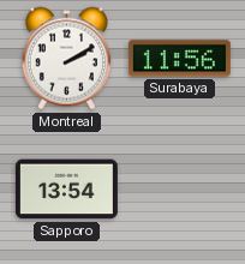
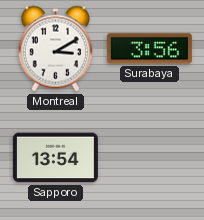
Montreal: 2:10 -> 3:10
Surabaya: 11:56 -> 3:56
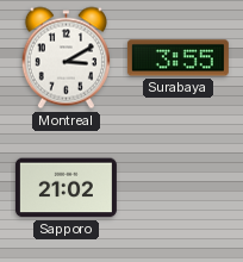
Surabaya: 3:56 -> 3:55
Sapporo: 13:54 -> 21:02
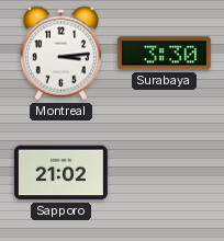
Montreal: 3:10 -> 3:14
Surabaya: 3:55 -> 3:30
